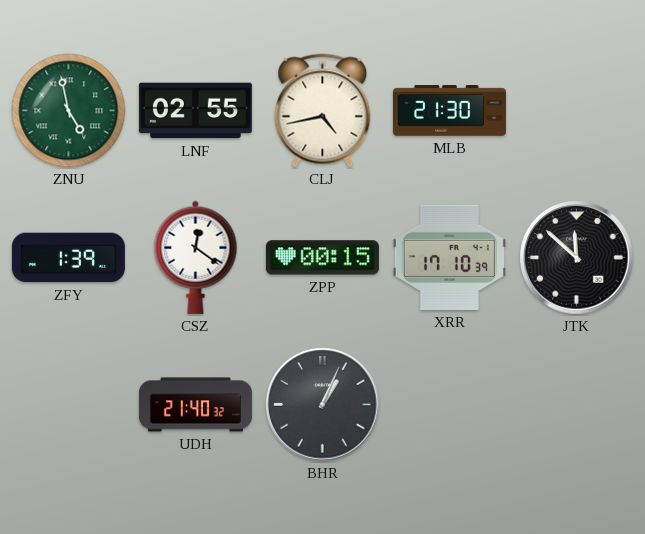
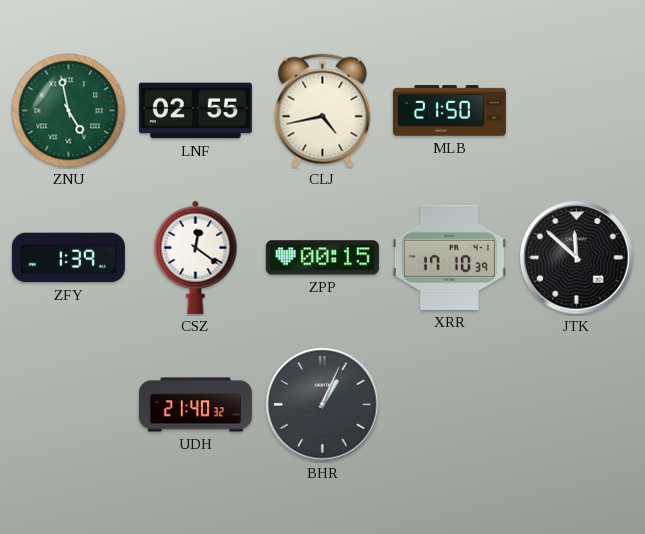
MLB: 21:30 -> 21:50
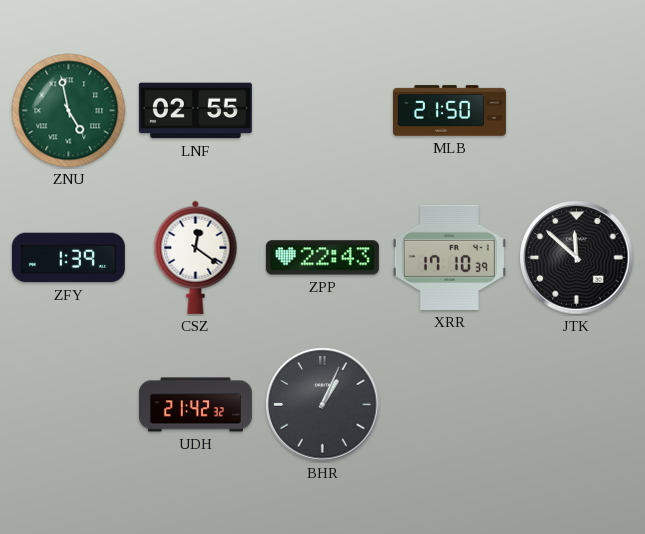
CLJ: 4:43 -> none
ZPP: 00:15 -> 22:43
UDH: 21:40 -> 21:42
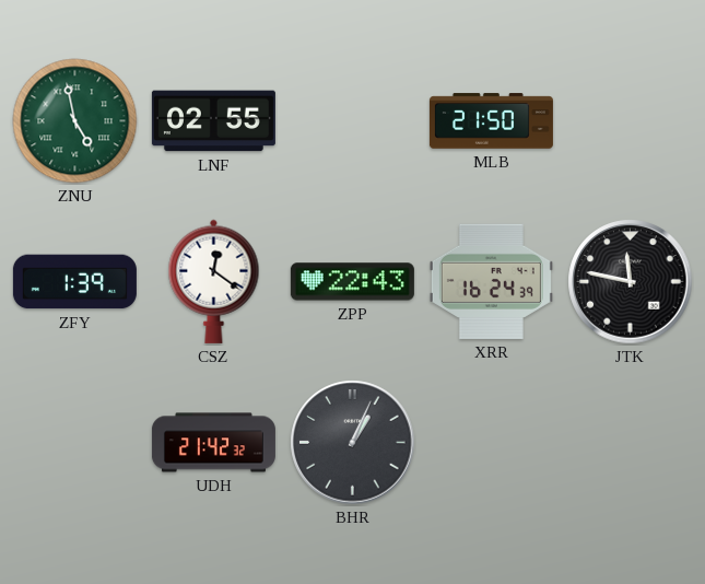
XRR: 17:10 -> 16:24
JTK: 11:52 -> 11:47
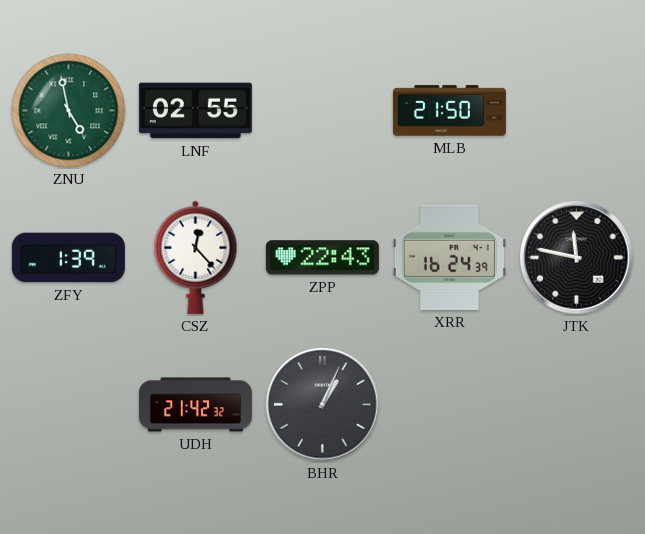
CSZ: 12:21 -> 12:23
